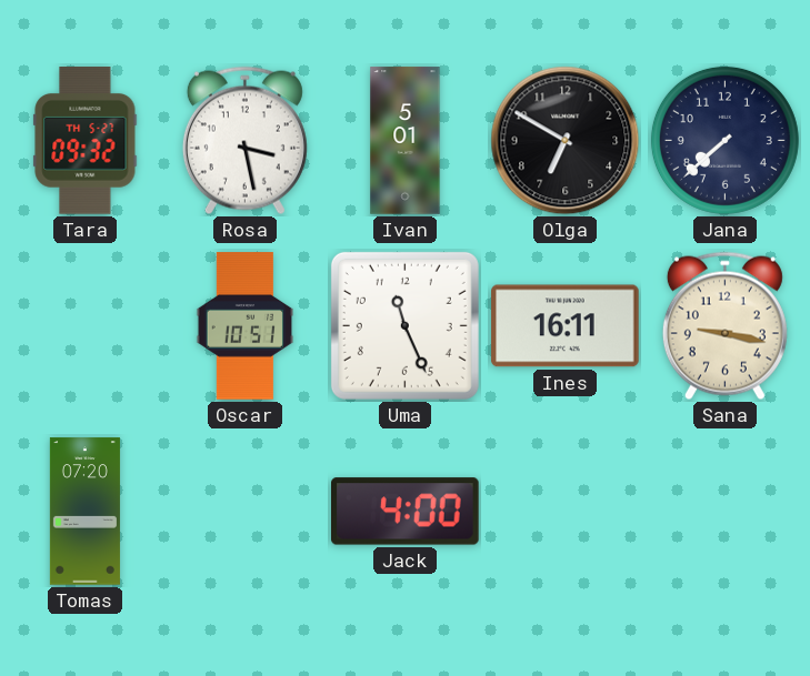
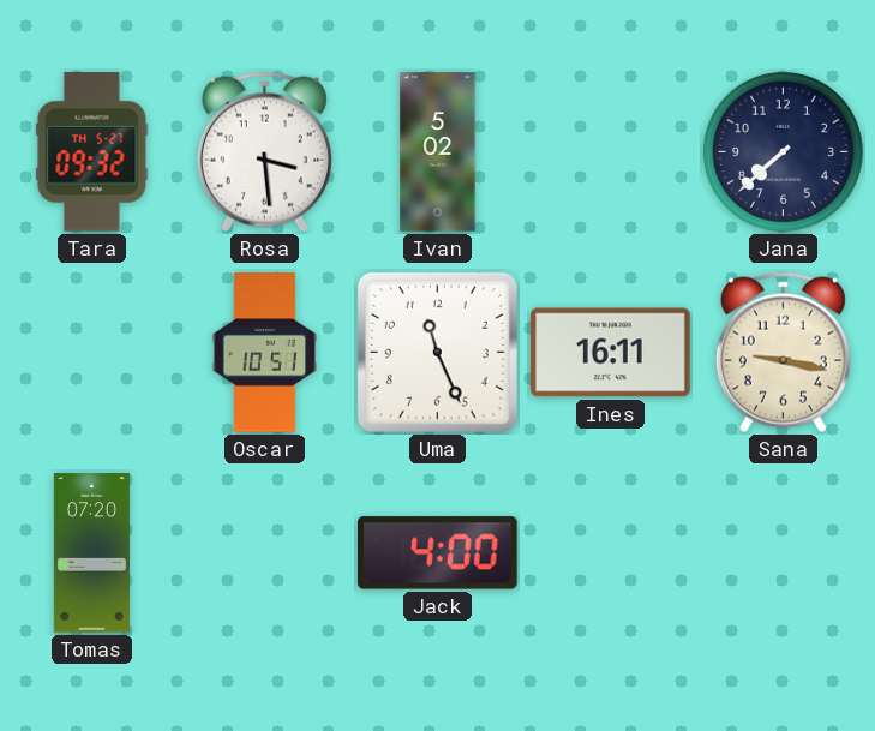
Rosa: 3:28 -> 3:29
Ivan: 5:01 -> 5:02
Olga: 6:50 -> none
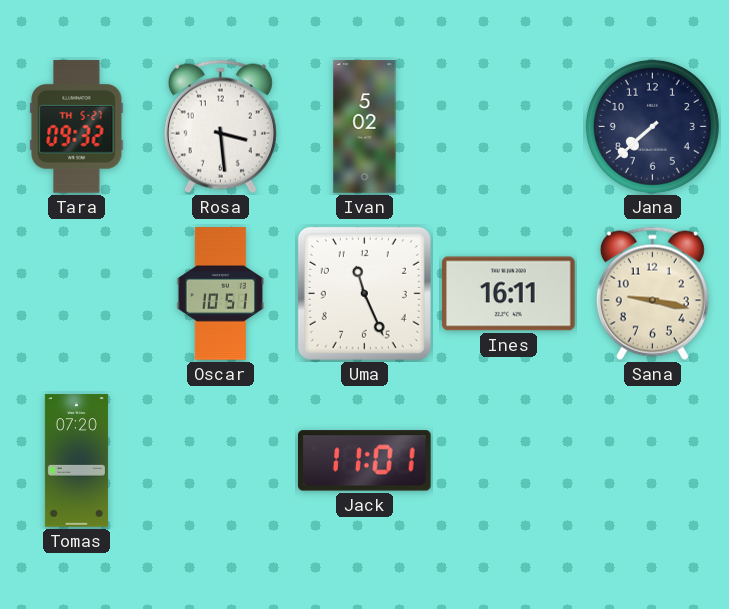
Jack: 4:00 -> 11:01
